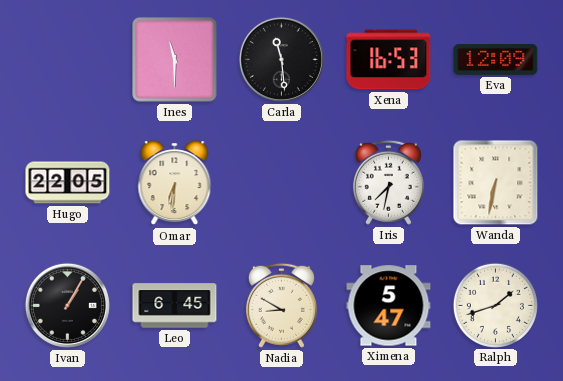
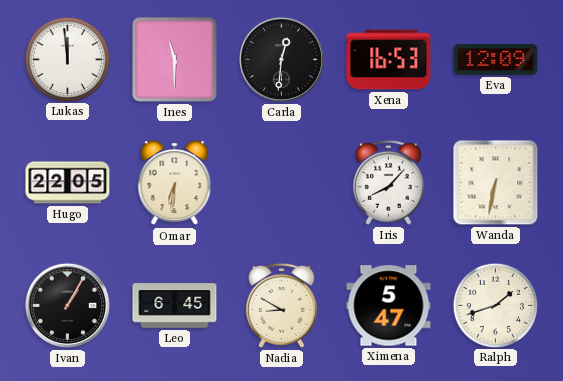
Lukas: none -> 11:59
Carla: 11:29 -> 12:31
Iris: 7:32 -> 8:07
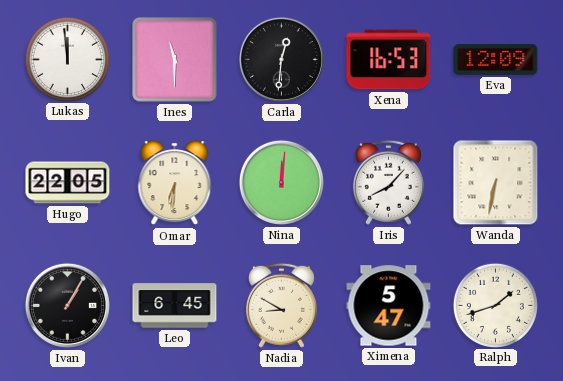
Nina: none -> 12:01
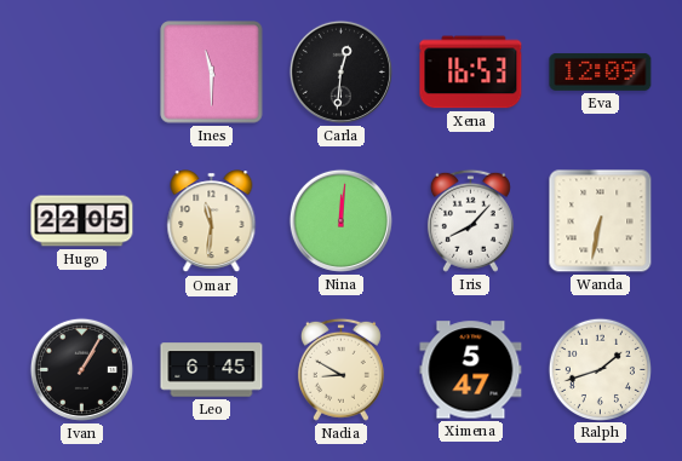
Lukas: 11:59 -> none
Omar: 6:31 -> 11:31
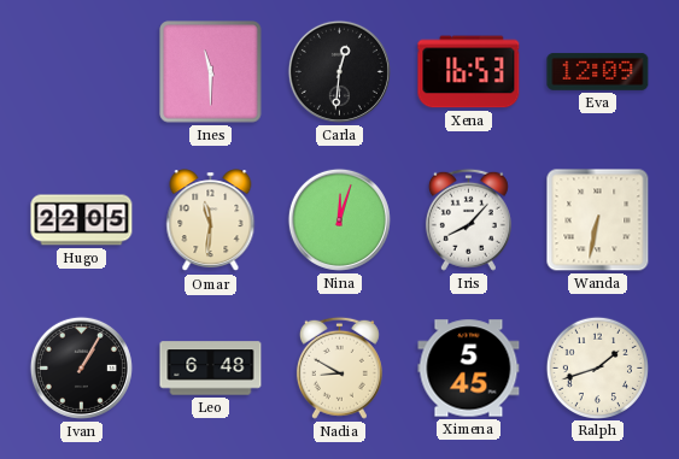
Nina: 12:01 -> 12:03
Leo: 6:45 -> 6:48
Ximena: 5:47 -> 5:45
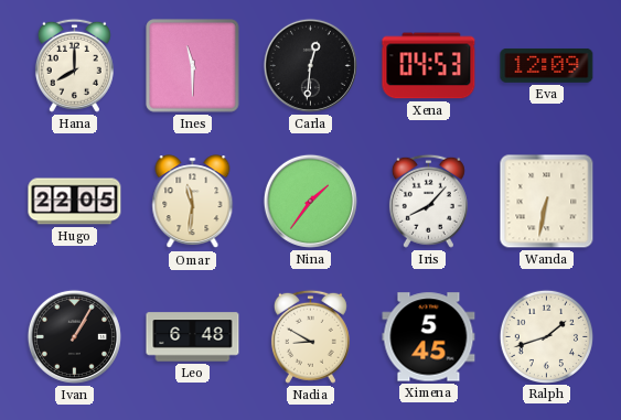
Hana: none -> 8:00
Xena: 16:53 -> 04:53
Nina: 12:03 -> 1:36
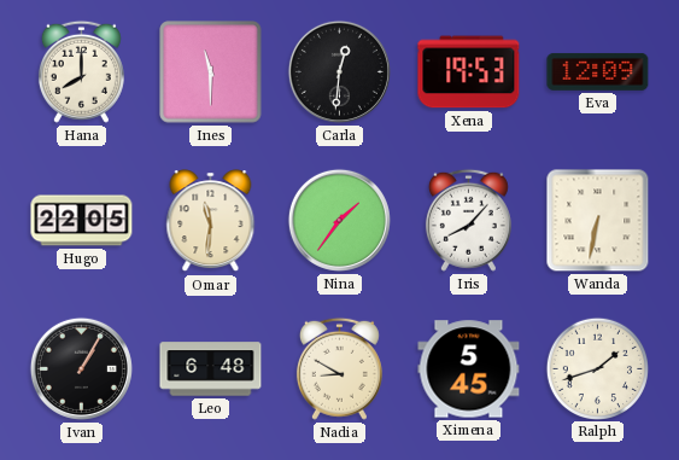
Xena: 04:53 -> 19:53
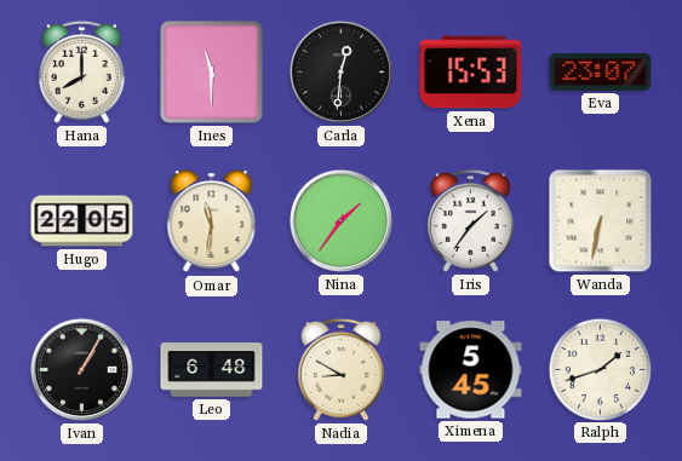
Xena: 19:53 -> 15:53
Eva: 12:09 -> 23:07
Iris: 8:07 -> 1:36
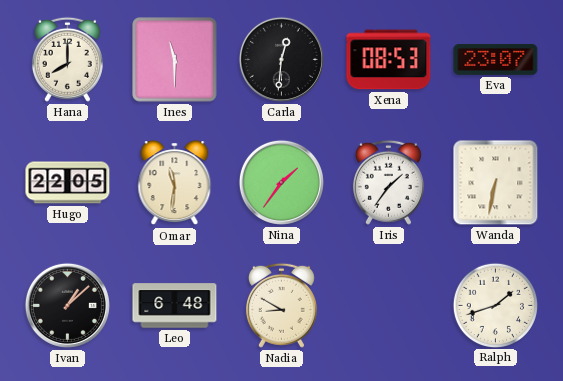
Xena: 15:53 -> 08:53
Ivan: 1:05 -> 1:08
Ximena: 5:45 -> none
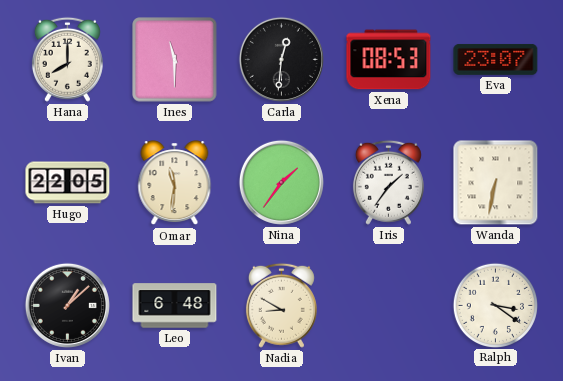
Ralph: 1:42 -> 3:21
